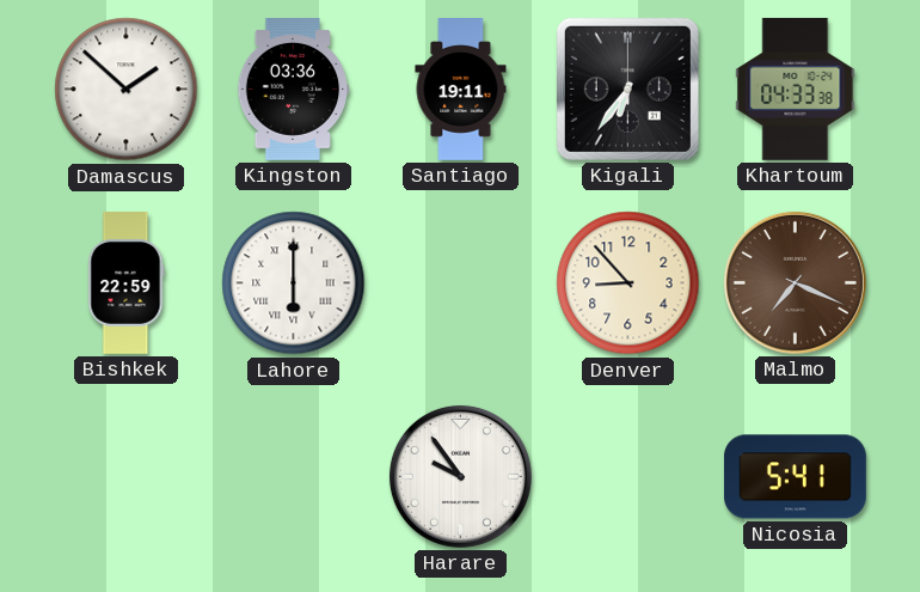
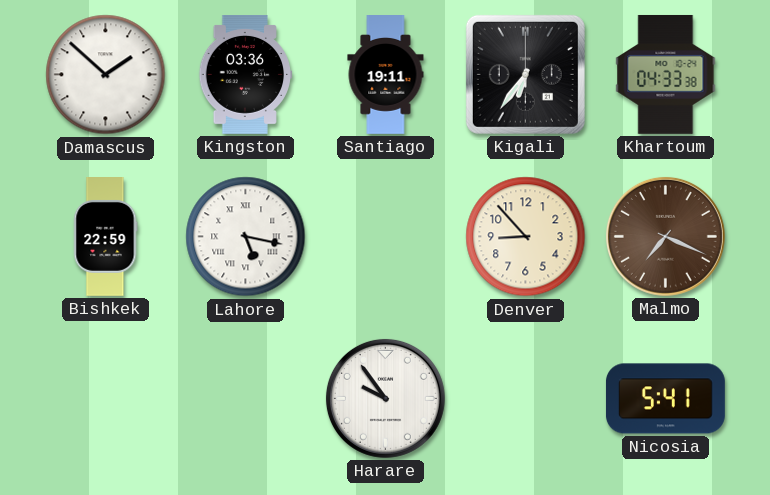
Lahore: 6:00 -> 5:17
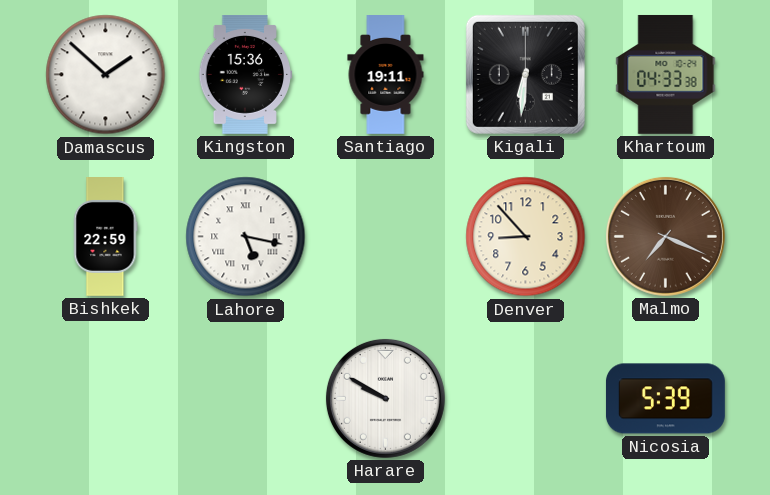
Kingston: 03:36 -> 15:36
Kigali: 6:36 -> 6:31
Harare: 9:54 -> 9:50
Nicosia: 5:41 -> 5:39
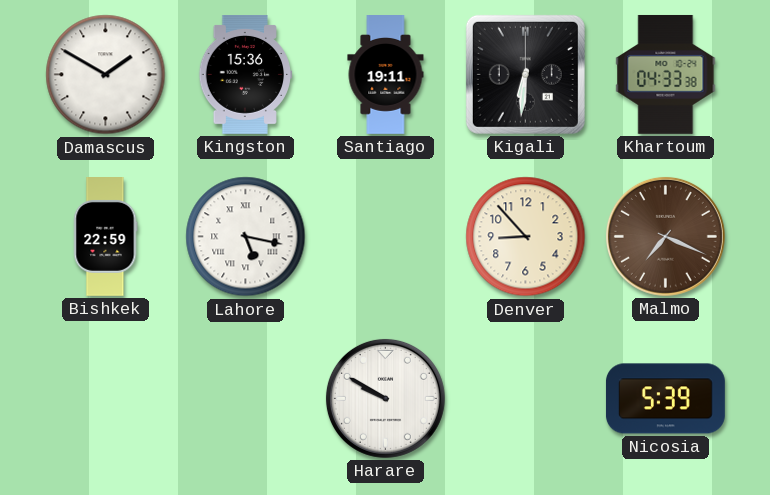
Damascus: 1:52 -> 1:50
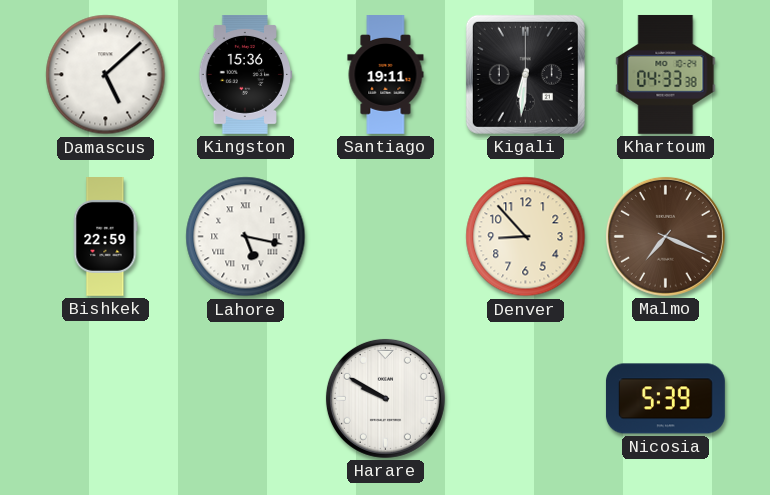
Damascus: 1:50 -> 5:08
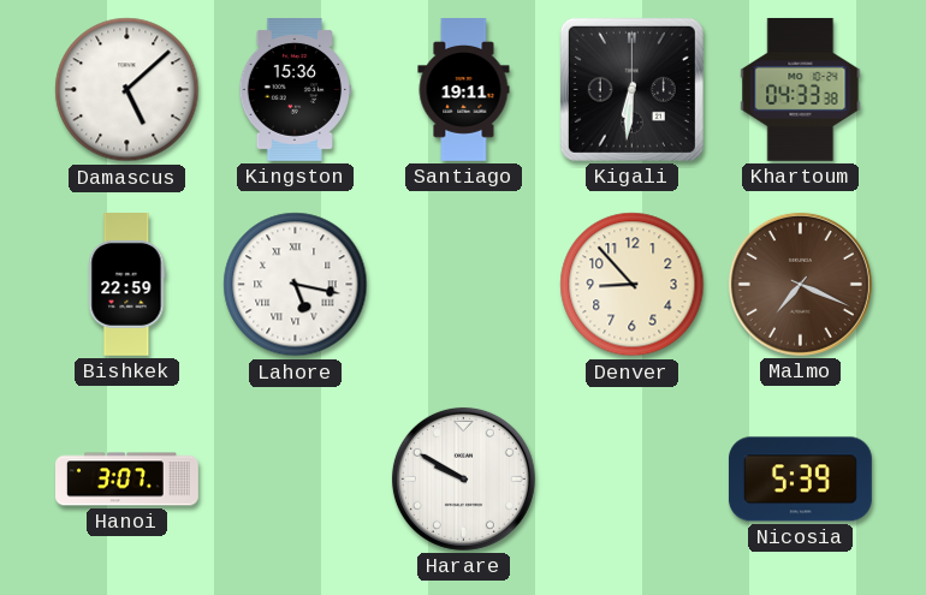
Hanoi: none -> 3:07
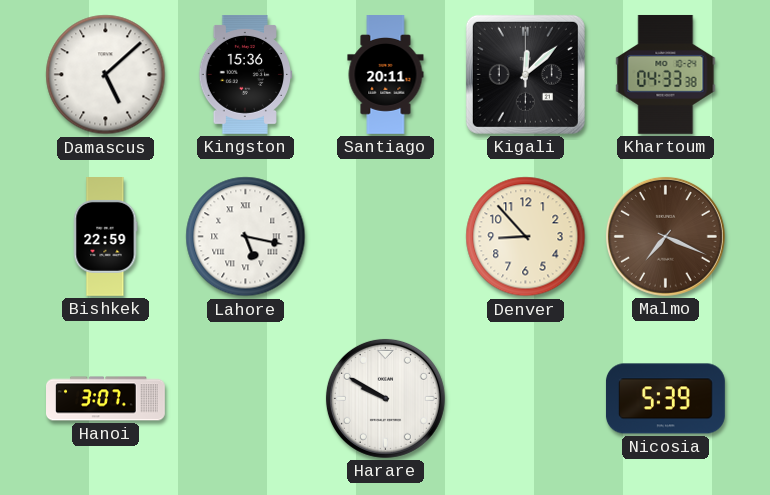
Santiago: 19:11 -> 20:11
Kigali: 6:31 -> 12:08
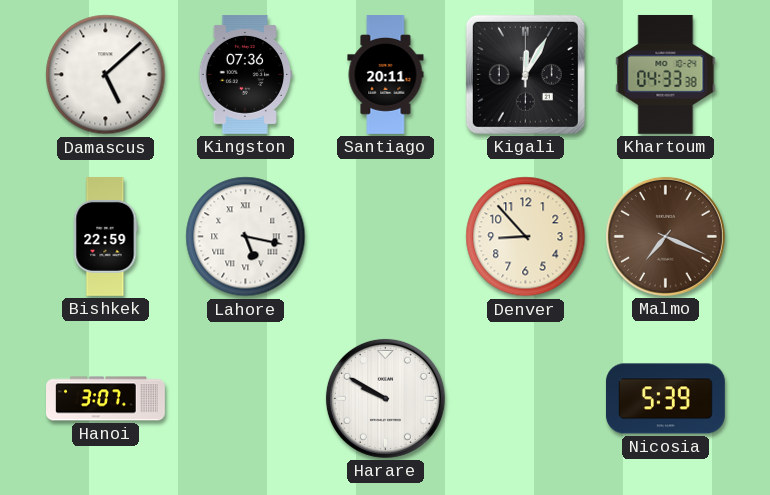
Kingston: 15:36 -> 07:36
Kigali: 12:08 -> 12:05
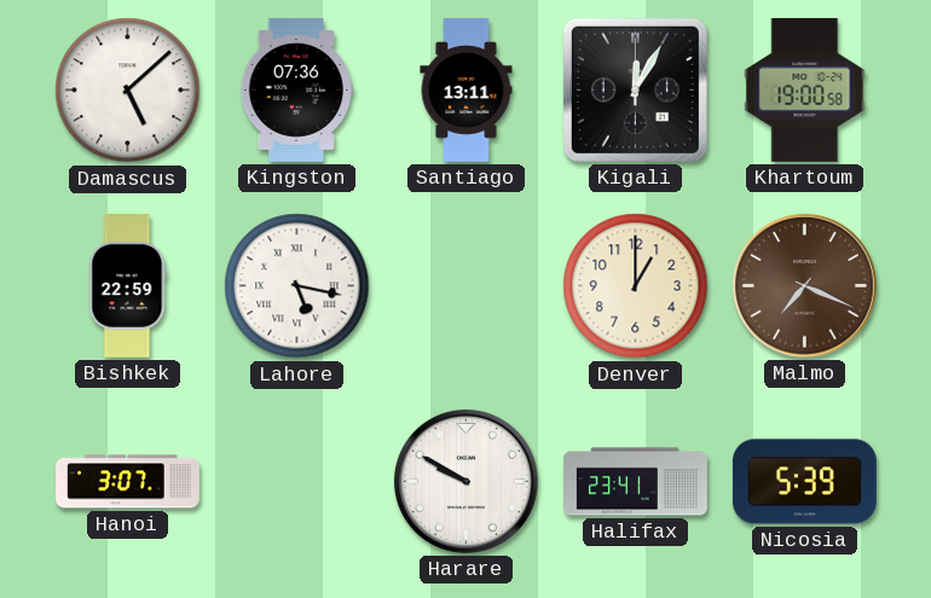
Santiago: 20:11 -> 13:11
Khartoum: 04:33 -> 19:00
Denver: 8:53 -> 1:00
Halifax: none -> 23:41
